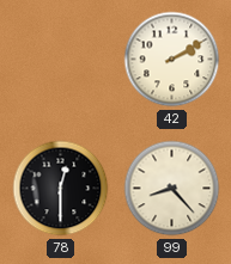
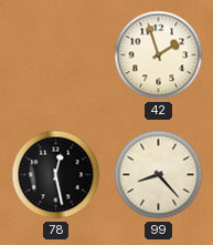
42: 2:10 -> 1:57
78: 12:30 -> 12:28
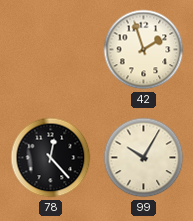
78: 12:28 -> 12:23
99: 8:23 -> 10:05
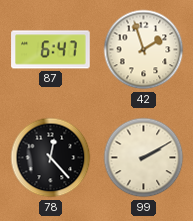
87: none -> 6:47
99: 10:05 -> 2:10
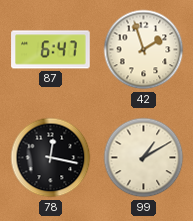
78: 12:23 -> 12:17
99: 2:10 -> 1:10
